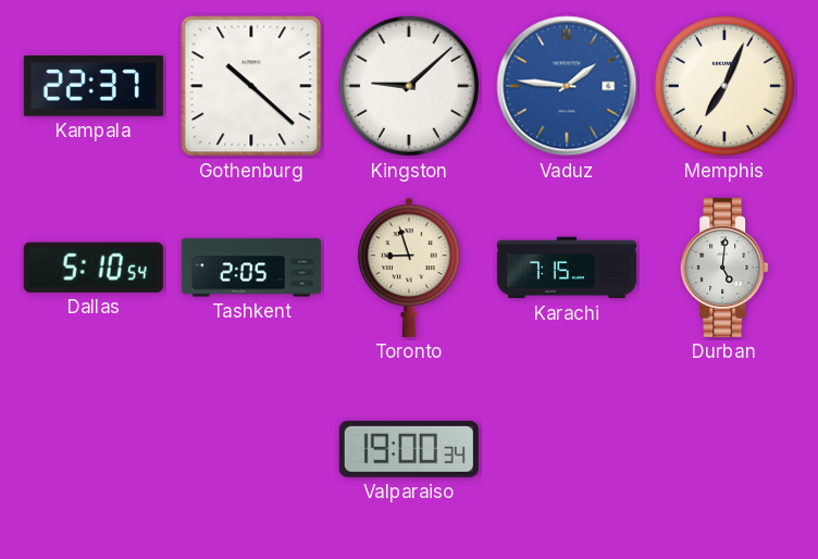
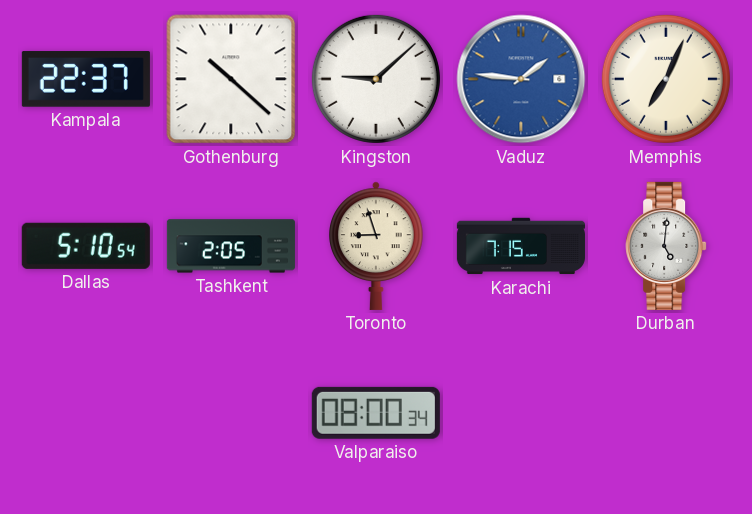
Valparaiso: 19:00 -> 08:00
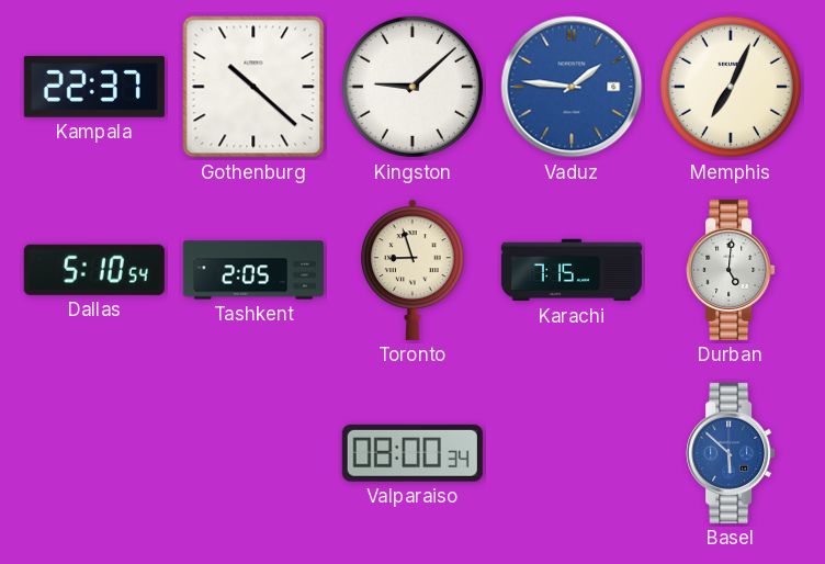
Basel: none -> 5:52
